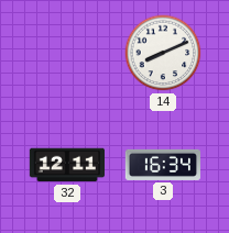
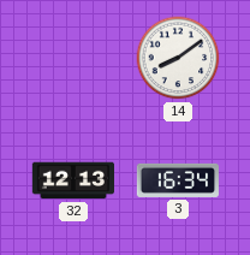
14: 8:11 -> 8:09
32: 12:11 -> 12:13
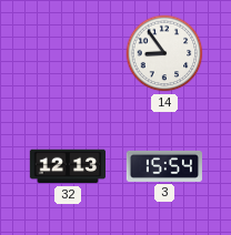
14: 8:09 -> 8:54
3: 16:34 -> 15:54
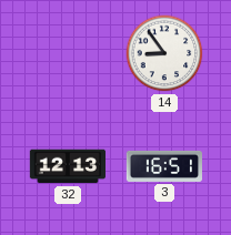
3: 15:54 -> 16:51
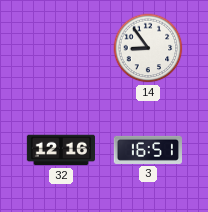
32: 12:13 -> 12:16
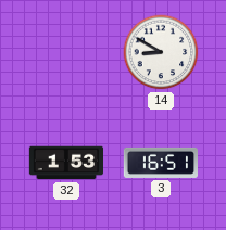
14: 8:54 -> 8:50
32: 12:16 -> 1:53
